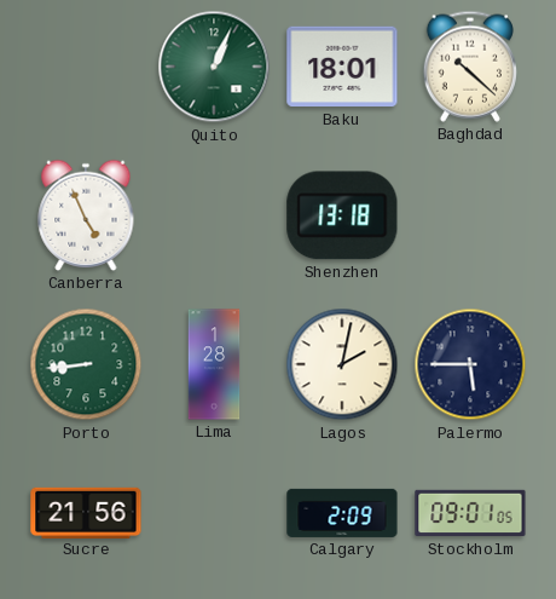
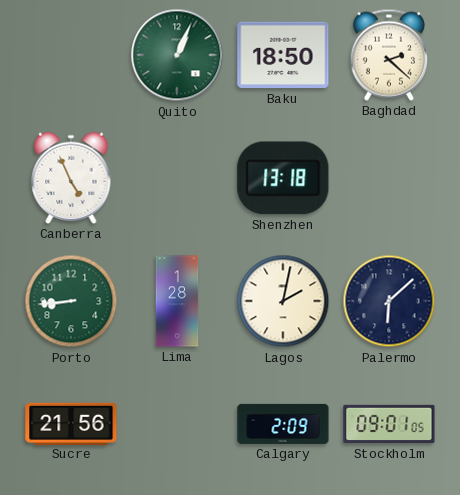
Baku: 18:01 -> 18:50
Baghdad: 10:22 -> 2:22
Palermo: 5:45 -> 6:08
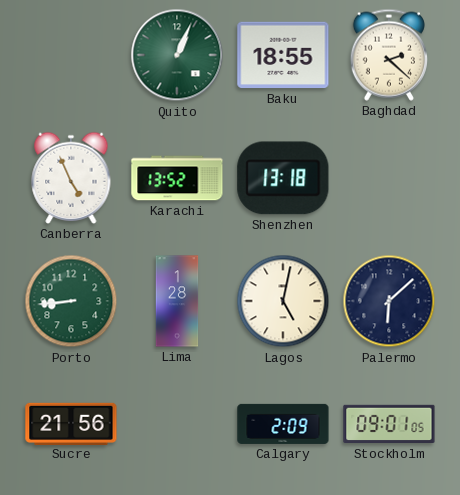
Baku: 18:50 -> 18:55
Karachi: none -> 13:52
Lagos: 2:02 -> 5:02
